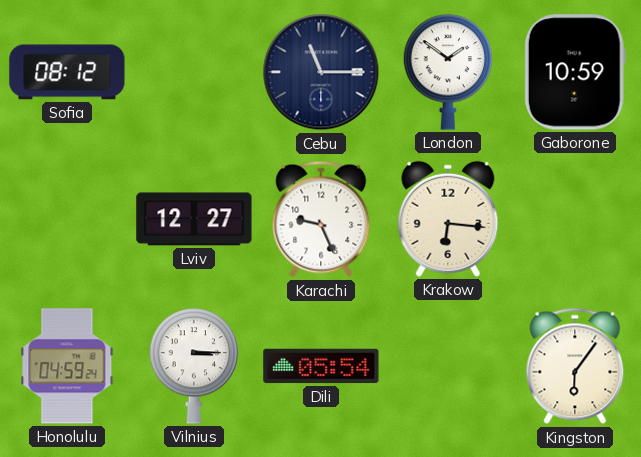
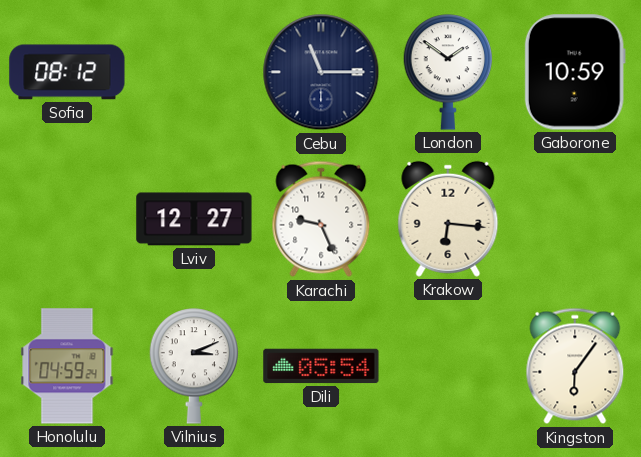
Vilnius: 3:15 -> 3:11
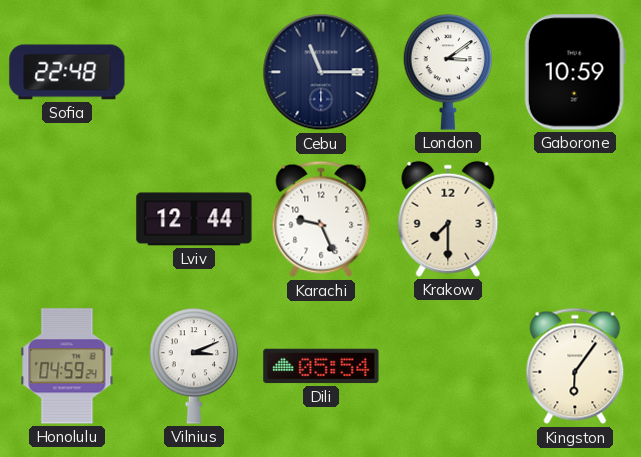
Sofia: 08:12 -> 22:48
London: 1:51 -> 3:09
Lviv: 12:27 -> 12:44
Krakow: 6:16 -> 7:30
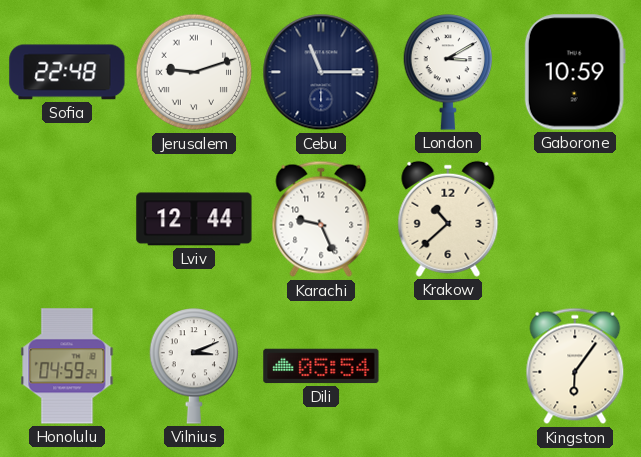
Jerusalem: none -> 9:12
London: 3:09 -> 3:10
Krakow: 7:30 -> 10:38
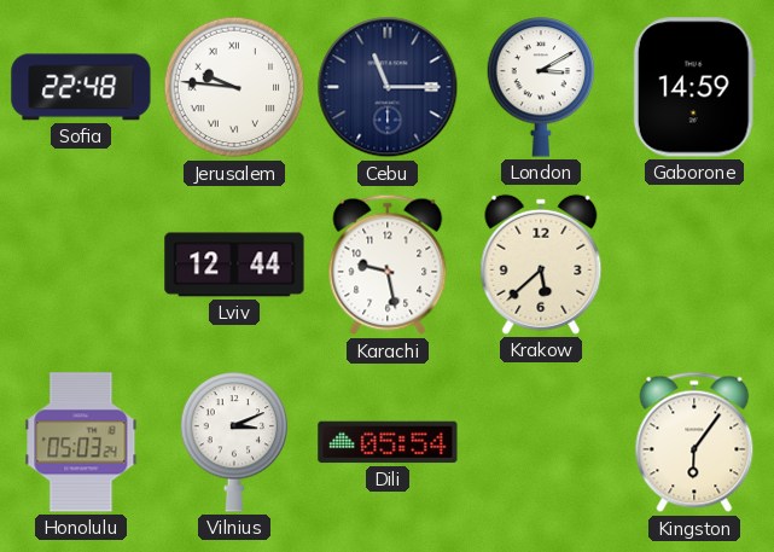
Jerusalem: 9:12 -> 9:46
Gaborone: 10:59 -> 14:59
Karachi: 9:26 -> 9:28
Krakow: 10:38 -> 5:38
Honolulu: 04:59 -> 05:03
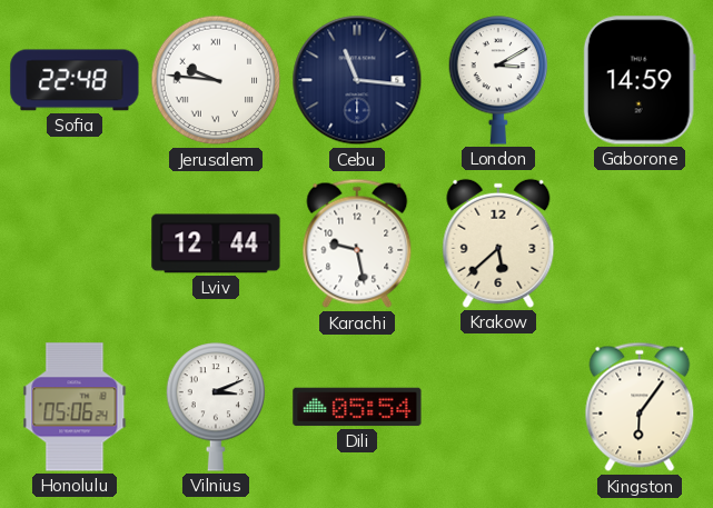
Cebu: 11:15 -> 11:16
Honolulu: 05:03 -> 05:06
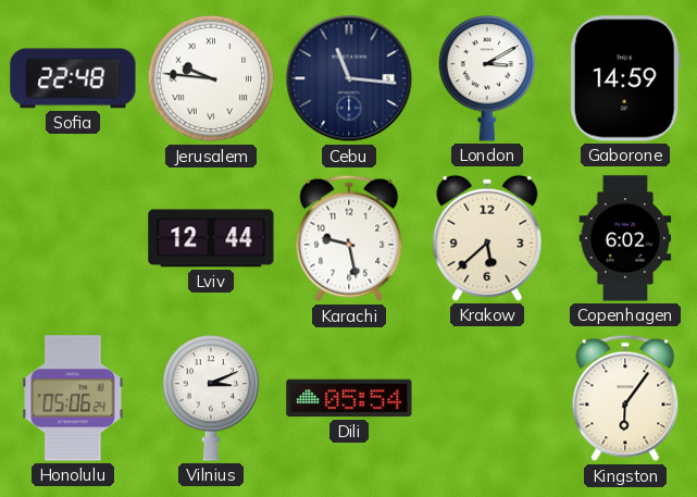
Copenhagen: none -> 6:02
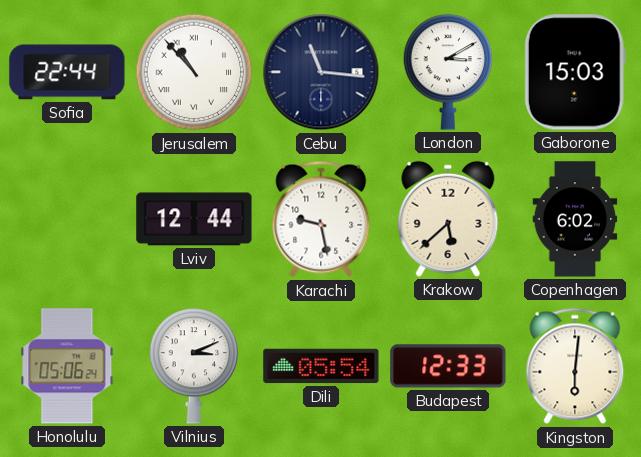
Sofia: 22:48 -> 22:44
Jerusalem: 9:46 -> 10:53
Gaborone: 14:59 -> 15:03
Budapest: none -> 12:33
Kingston: 6:06 -> 6:01
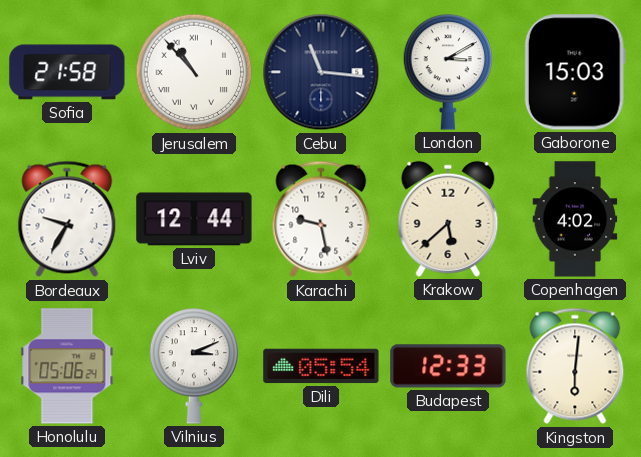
Sofia: 22:44 -> 21:58
Bordeaux: none -> 9:35
Copenhagen: 6:02 -> 4:02
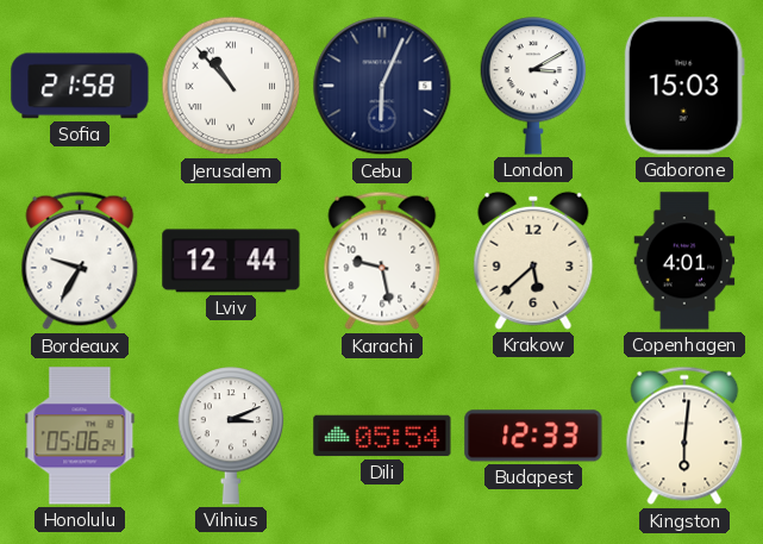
Cebu: 11:16 -> 6:04
Copenhagen: 4:02 -> 4:01
